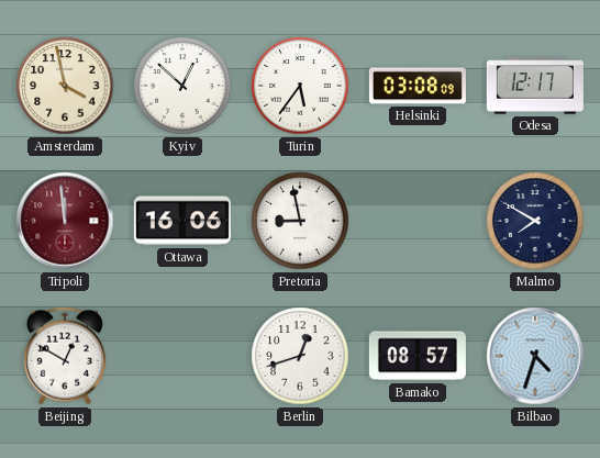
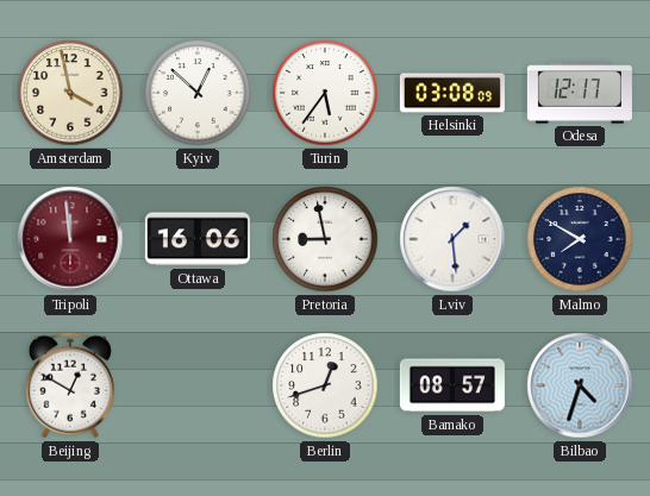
Lviv: none -> 1:29
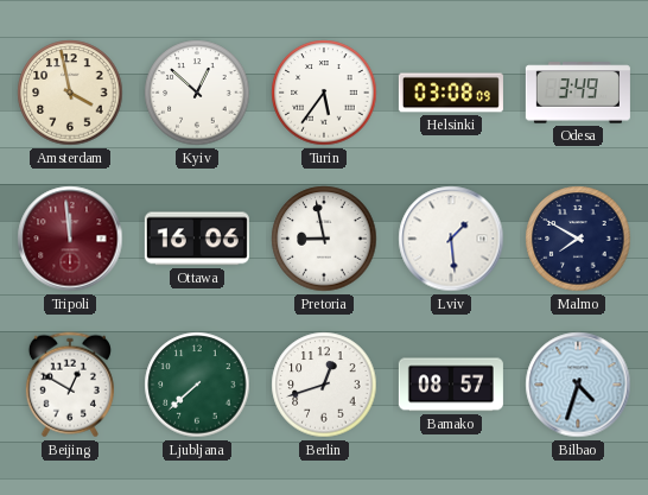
Odesa: 12:17 -> 3:49
Ljubljana: none -> 7:38
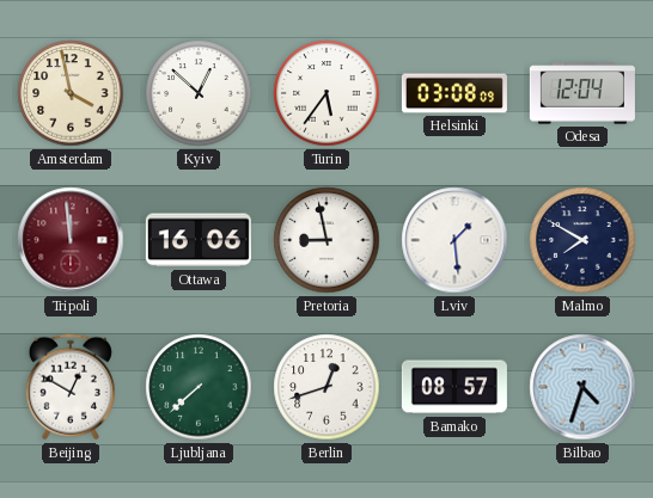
Odesa: 3:49 -> 12:04
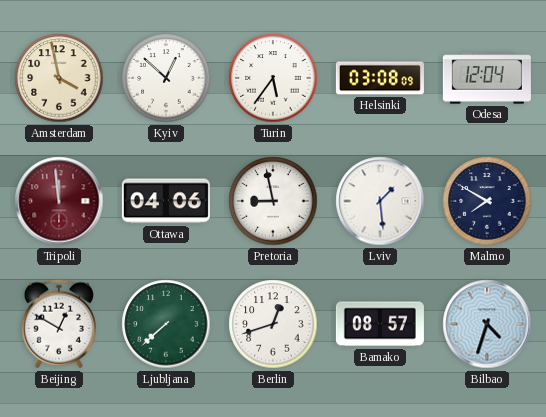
Ottawa: 16:06 -> 04:06
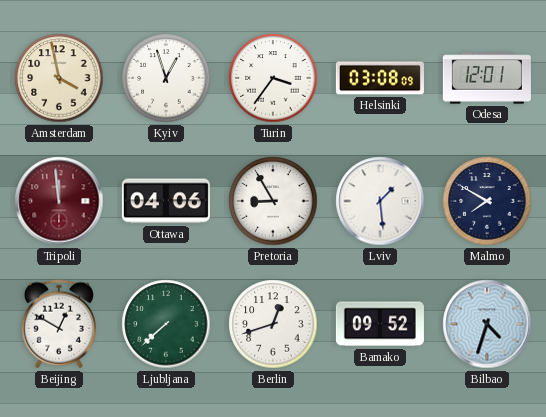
Kyiv: 12:52 -> 12:57
Turin: 5:36 -> 3:36
Odesa: 12:04 -> 12:01
Pretoria: 8:58 -> 8:55
Bamako: 08:57 -> 09:52
